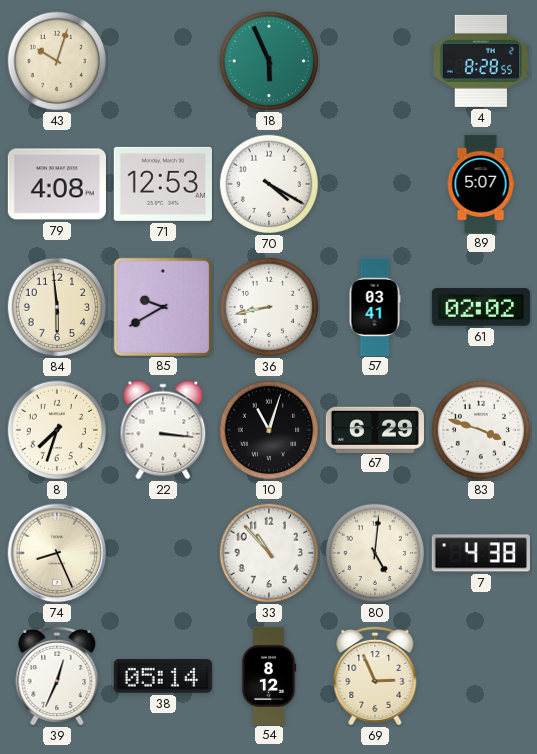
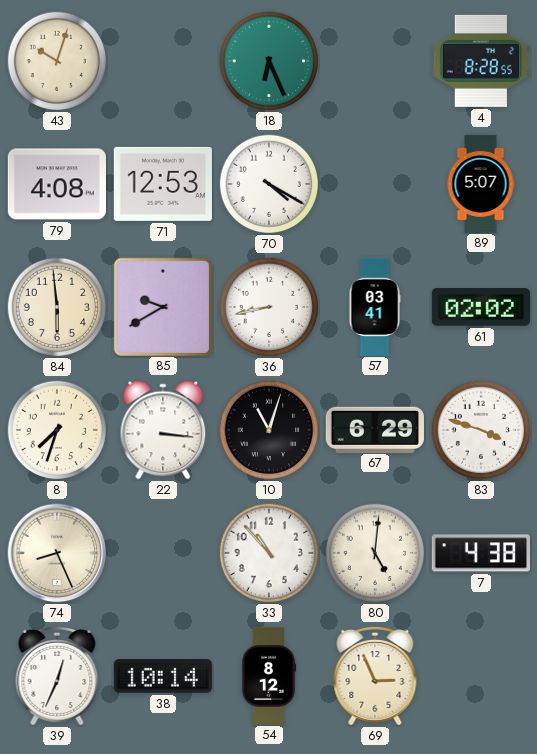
18: 5:56 -> 6:26
38: 05:14 -> 10:14
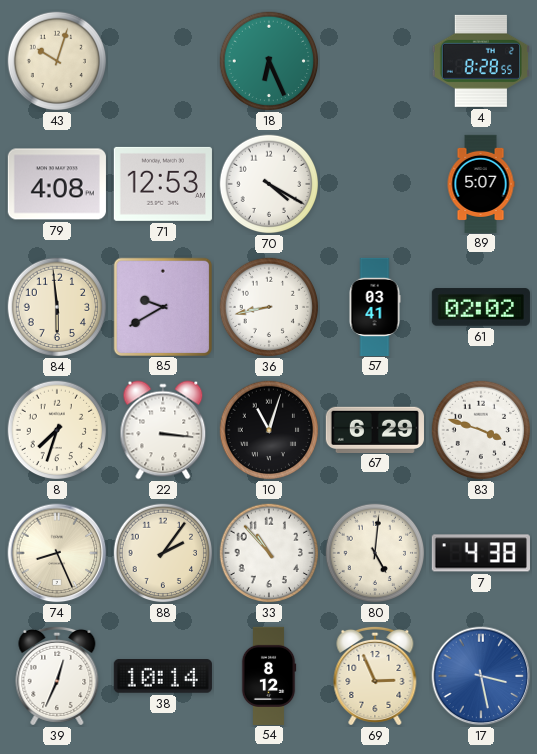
88: none -> 2:06
17: none -> 3:28
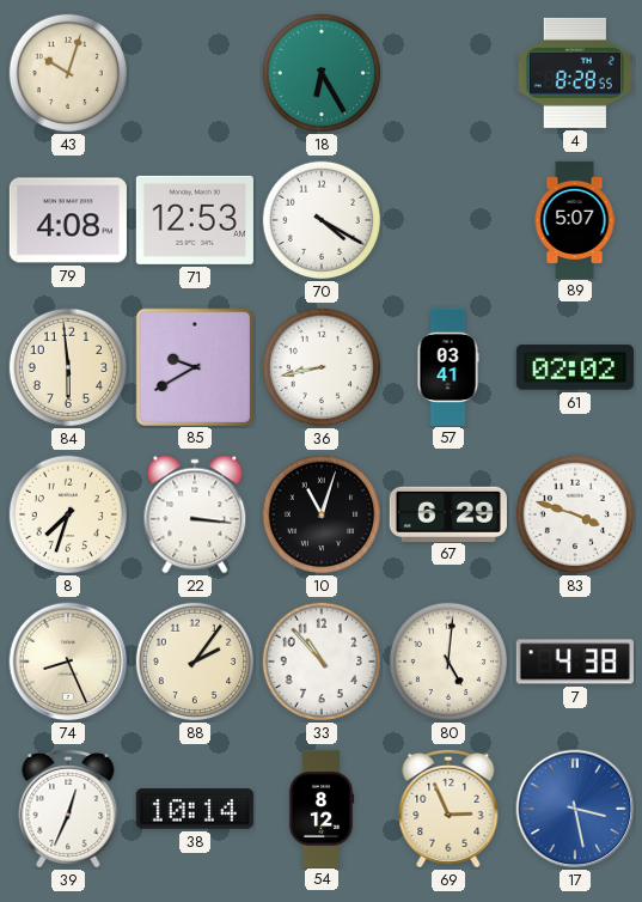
18: 6:26 -> 6:25
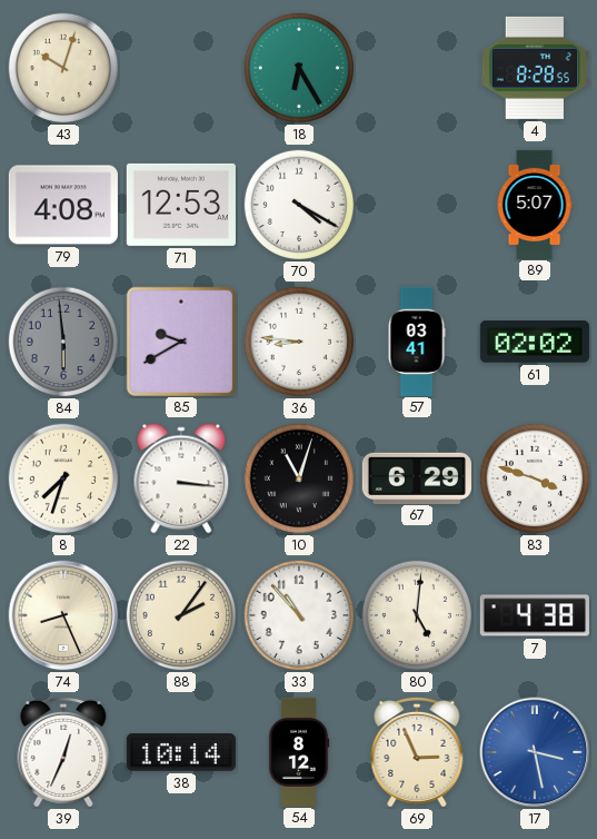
84 dial: cream -> grey
36: 8:43 -> 8:46
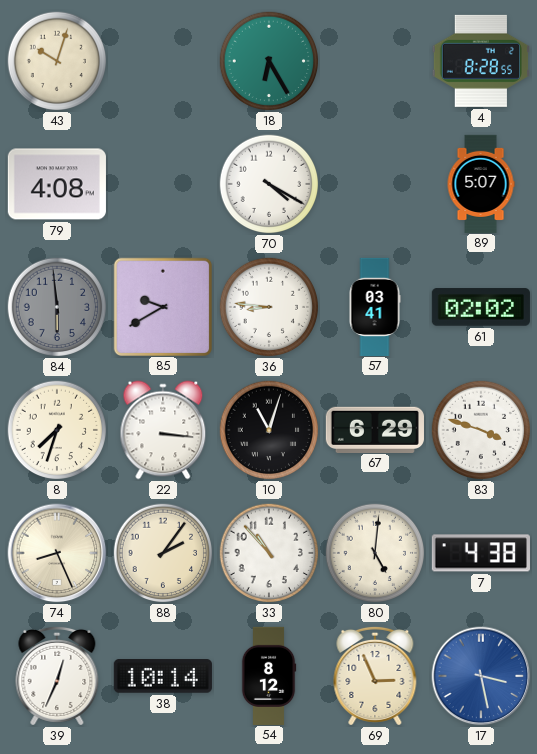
71: 12:53 -> none
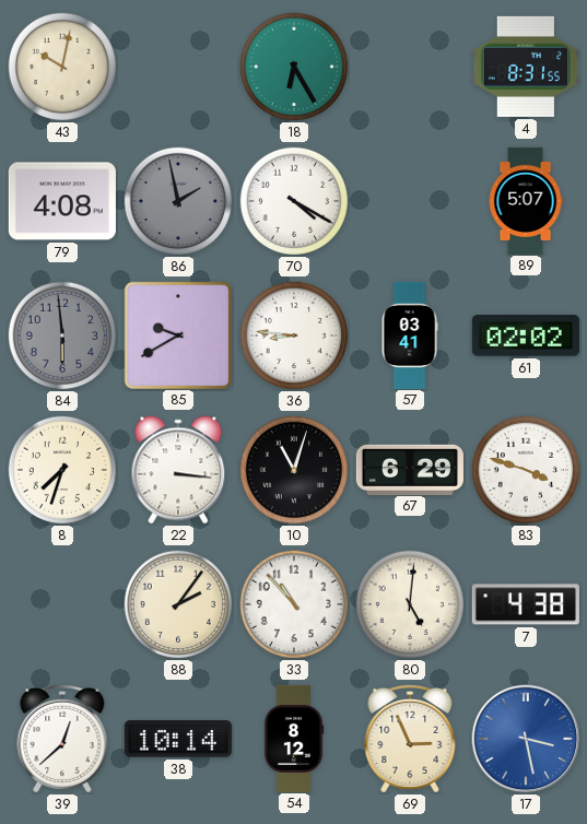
43: 10:03 -> 10:02
4: 8:28 -> 8:31
86: none -> 1:58
74: 8:26 -> none
39: 12:34 -> 12:38
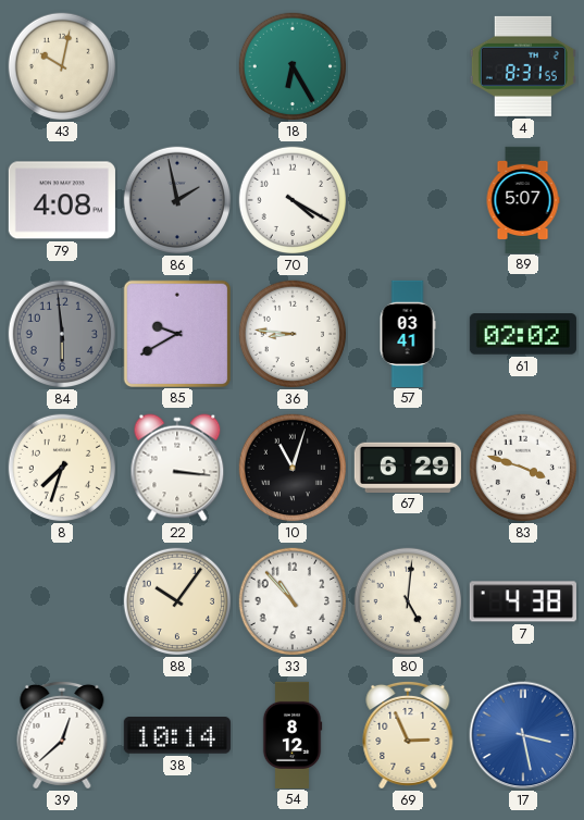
88: 2:06 -> 10:06
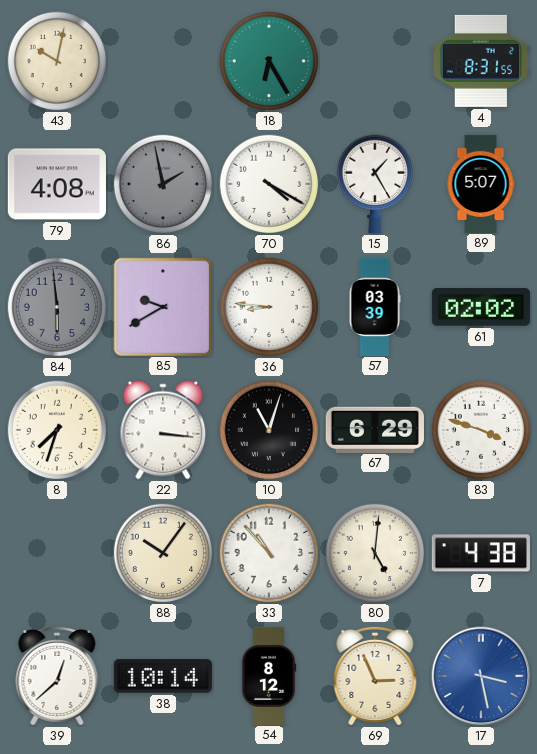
15: none -> 1:25
57: 03:41 -> 03:39
